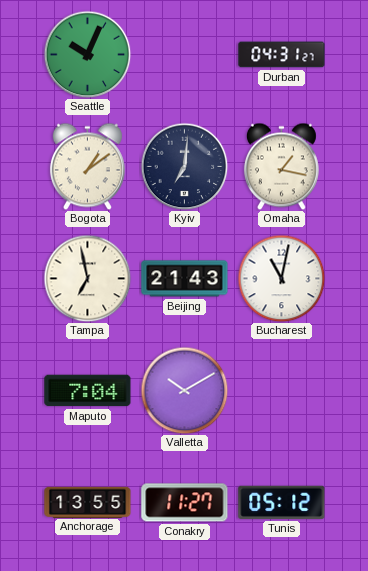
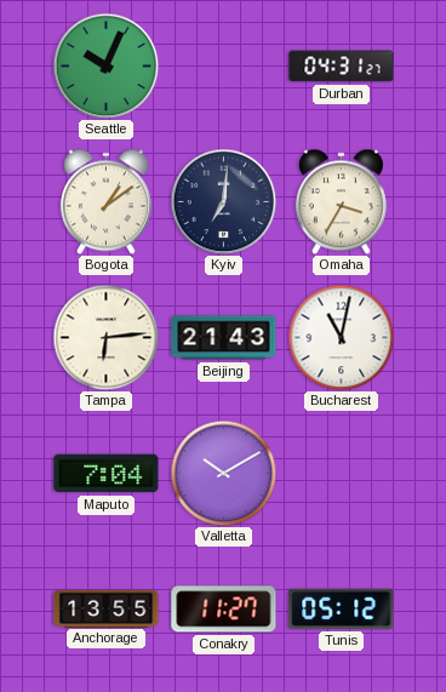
Omaha: 1:17 -> 3:35
Tampa: 6:58 -> 6:14
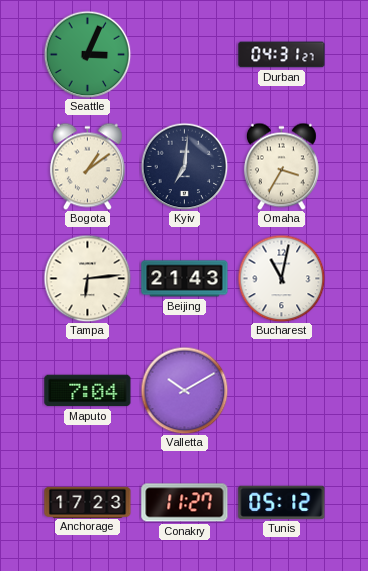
Seattle: 10:04 -> 3:04
Anchorage: 13:55 -> 17:23
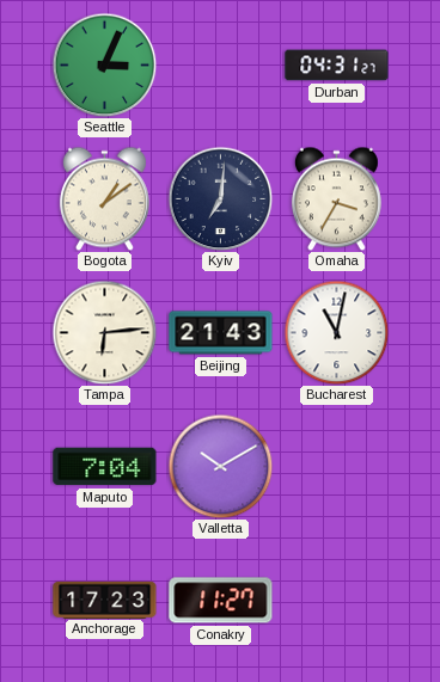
Tunis: 05:12 -> none
